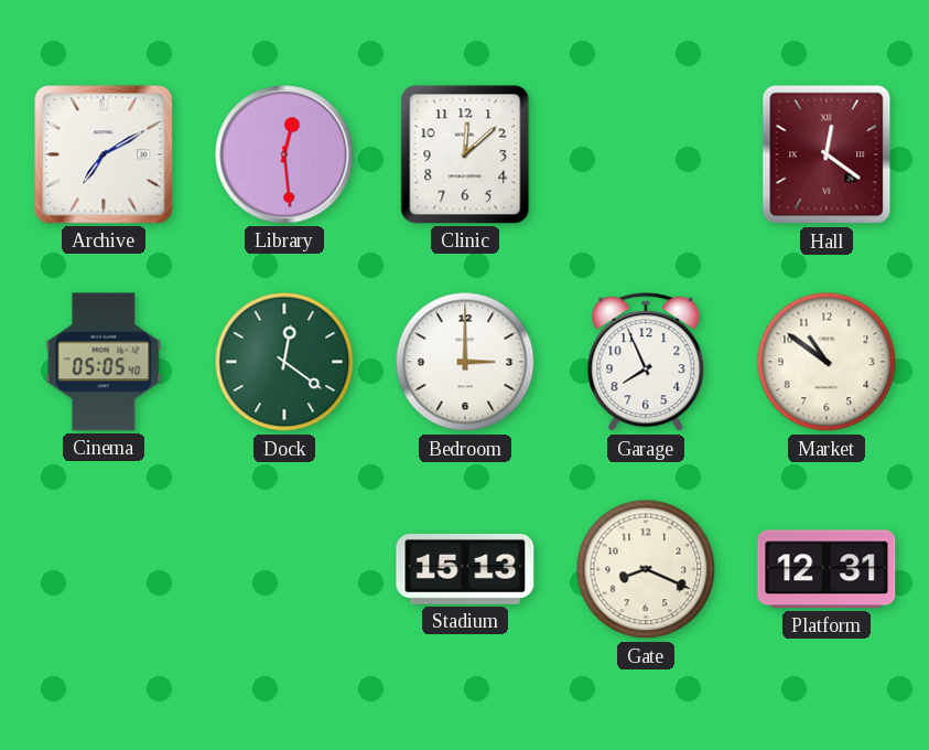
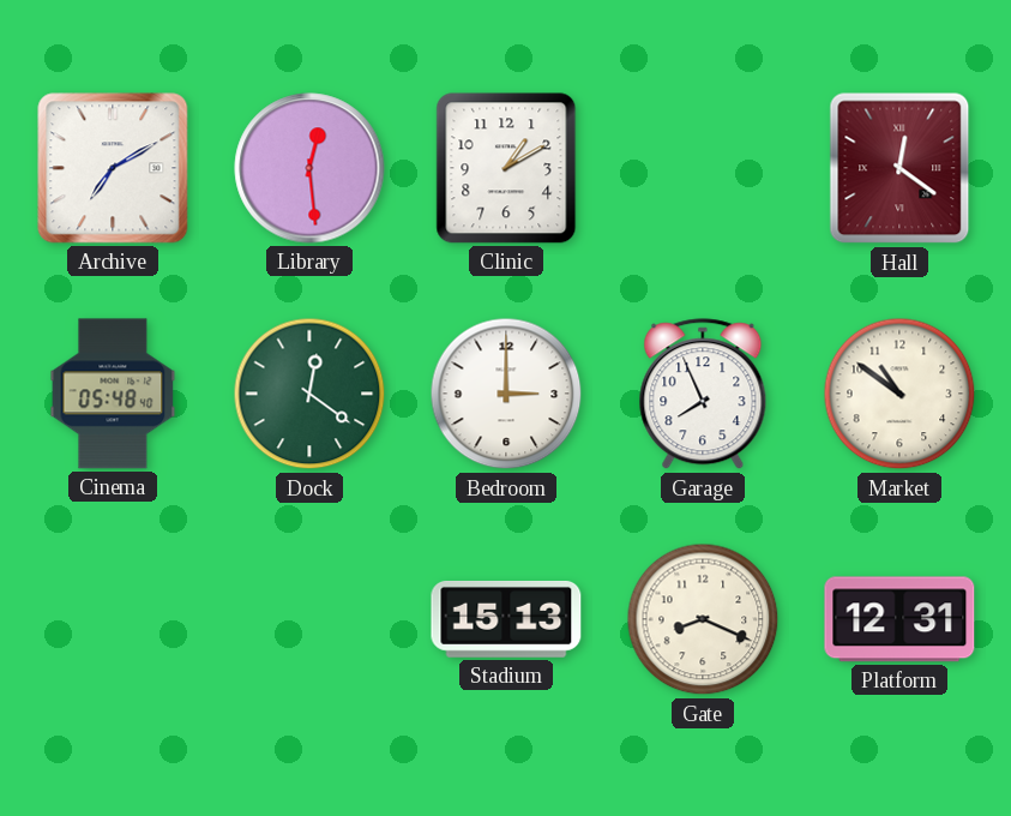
Clinic: 12:08 -> 1:10
Cinema: 05:05 -> 05:48
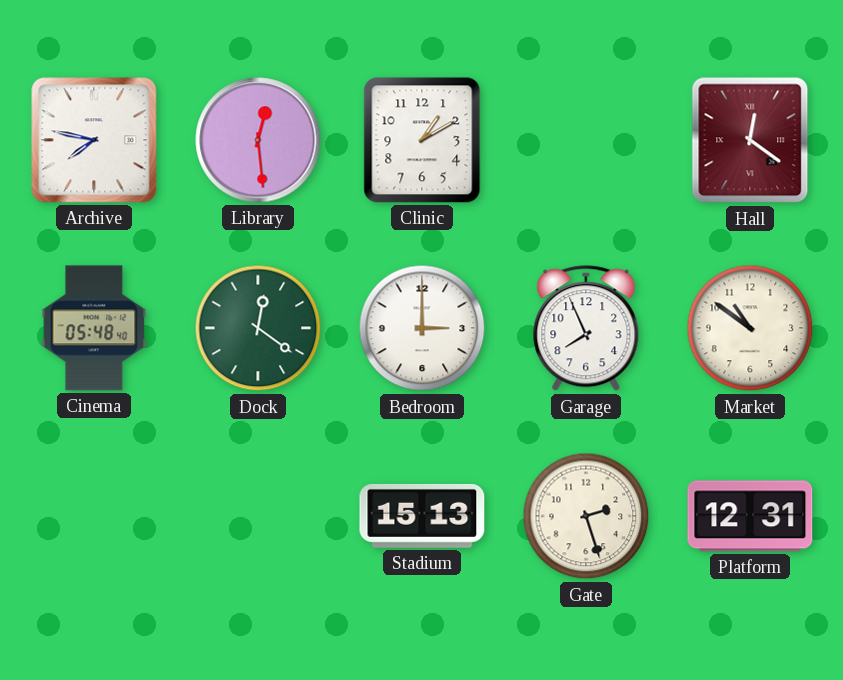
Archive: 7:10 -> 7:47
Gate: 8:19 -> 2:27
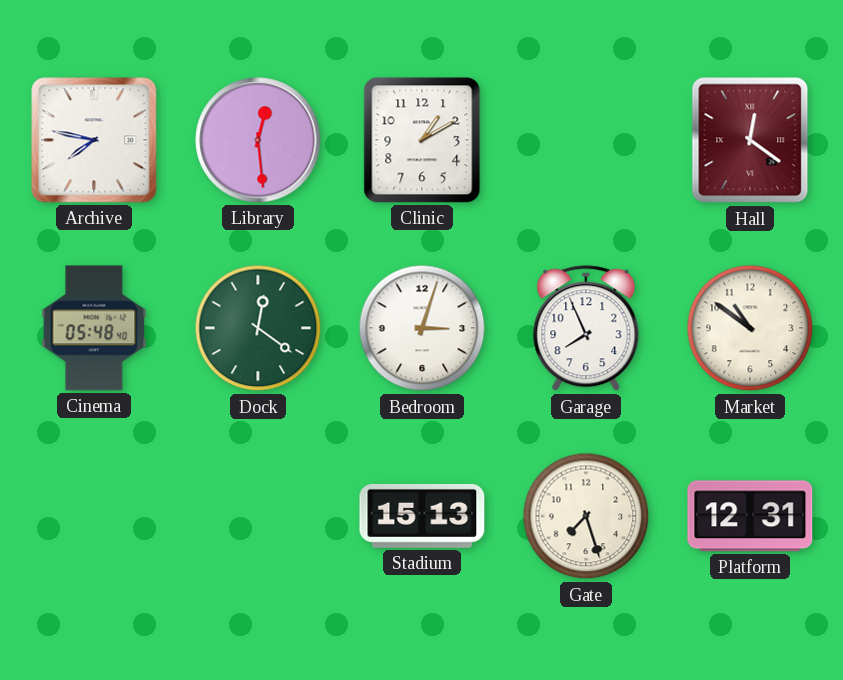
Bedroom: 3:00 -> 3:03
Gate: 2:27 -> 7:27
